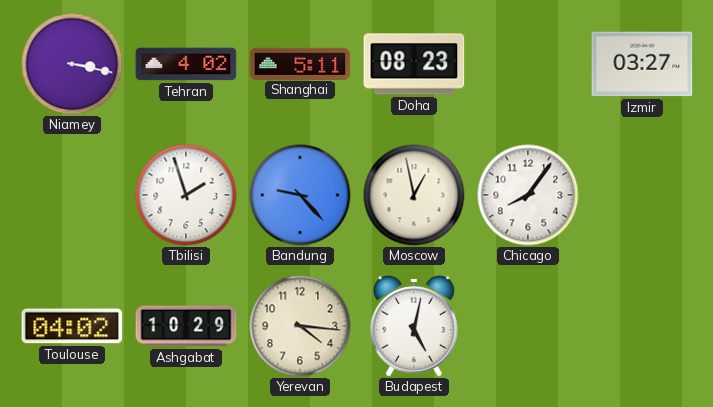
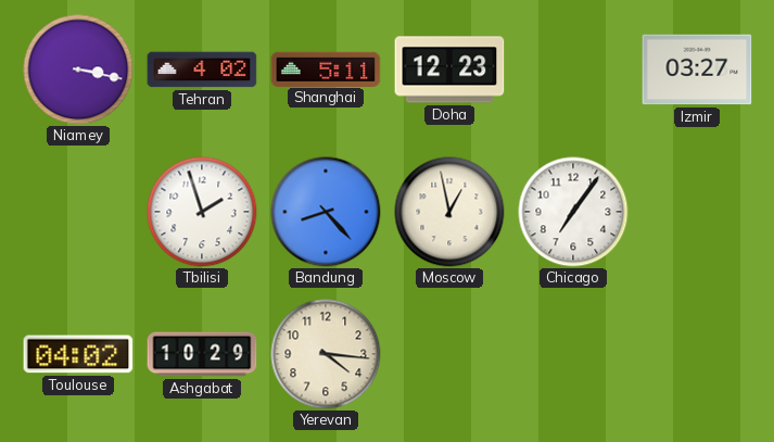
Doha: 08:23 -> 12:23
Bandung: 9:23 -> 8:23
Chicago: 8:06 -> 7:06
Budapest: 5:02 -> none
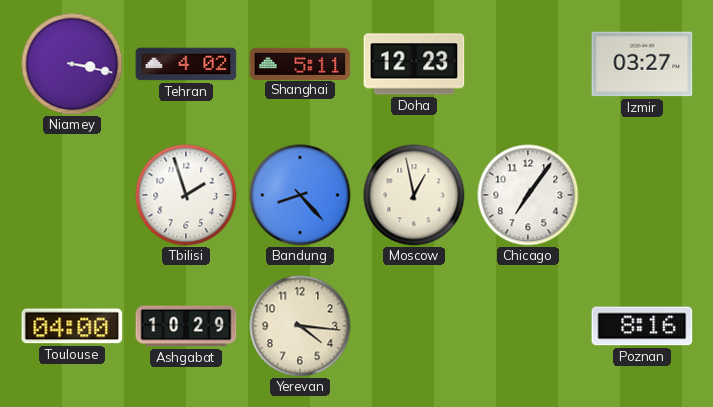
Toulouse: 04:02 -> 04:00
Poznan: none -> 8:16
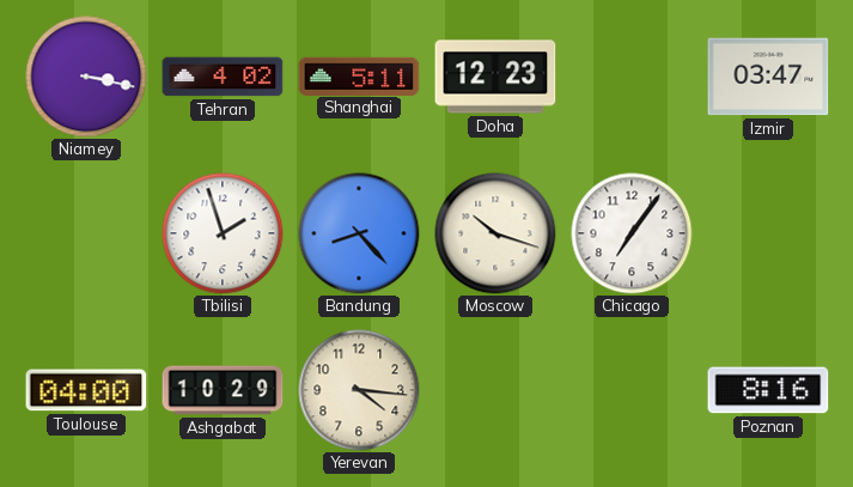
Izmir: 03:27 -> 03:47
Moscow: 12:58 -> 10:18
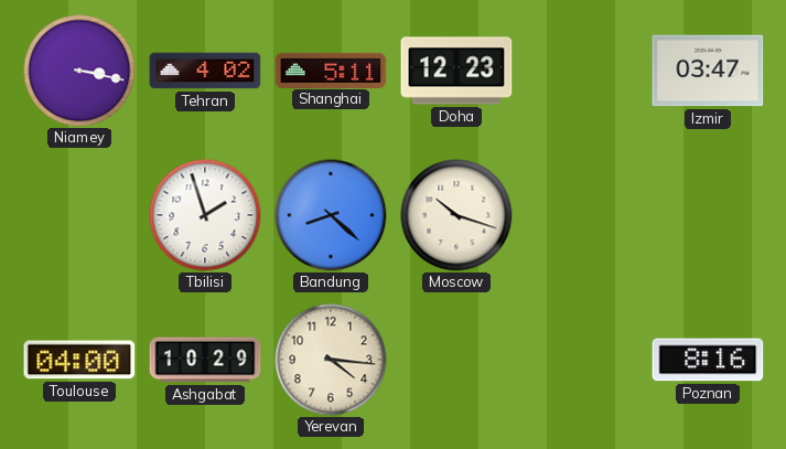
Bandung: 8:23 -> 8:22
Chicago: 7:06 -> none
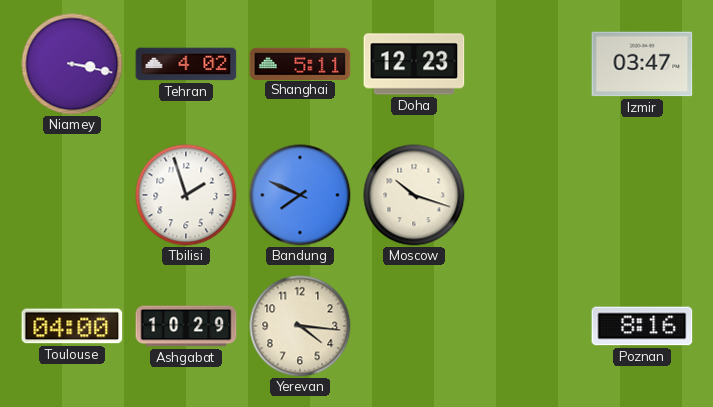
Bandung: 8:22 -> 7:49
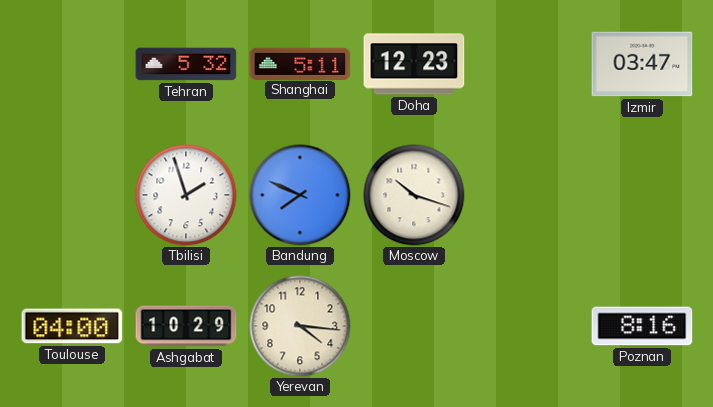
Niamey: 3:17 -> none
Tehran: 4:02 -> 5:32
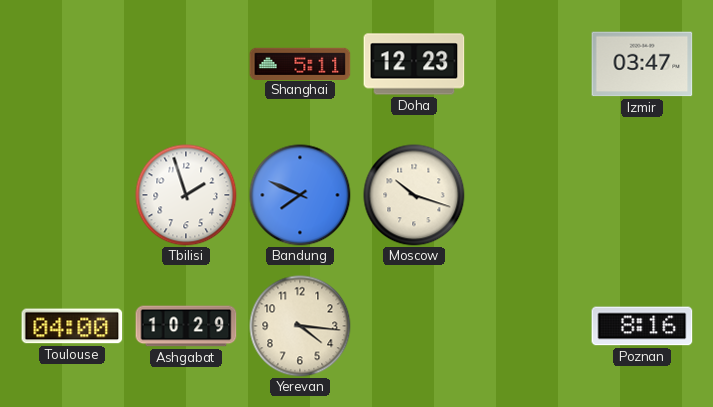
Tehran: 5:32 -> none
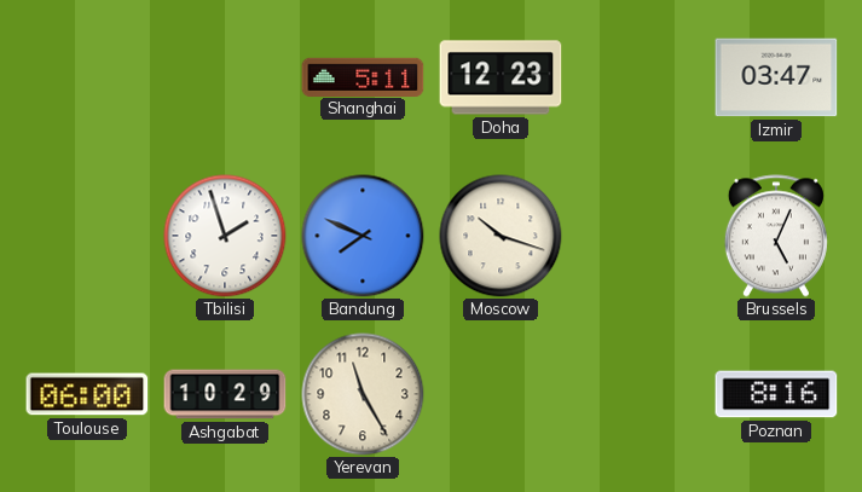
Brussels: none -> 5:04
Toulouse: 04:00 -> 06:00
Yerevan: 4:16 -> 11:25
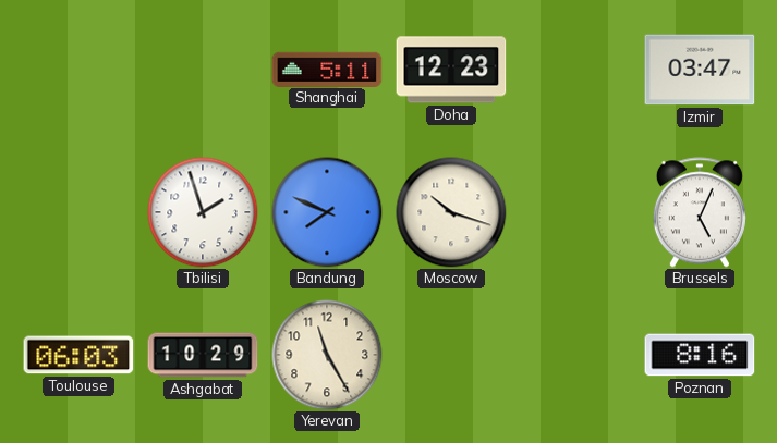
Toulouse: 06:00 -> 06:03
